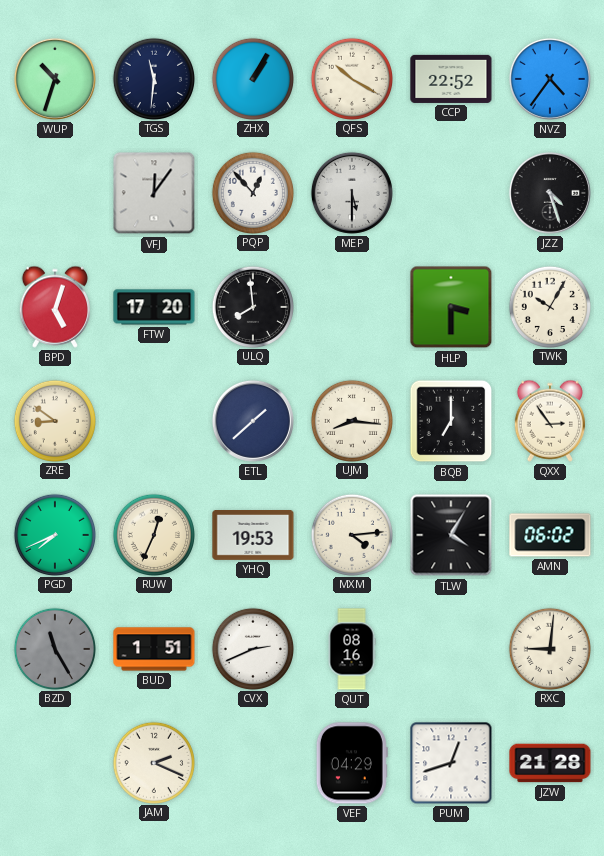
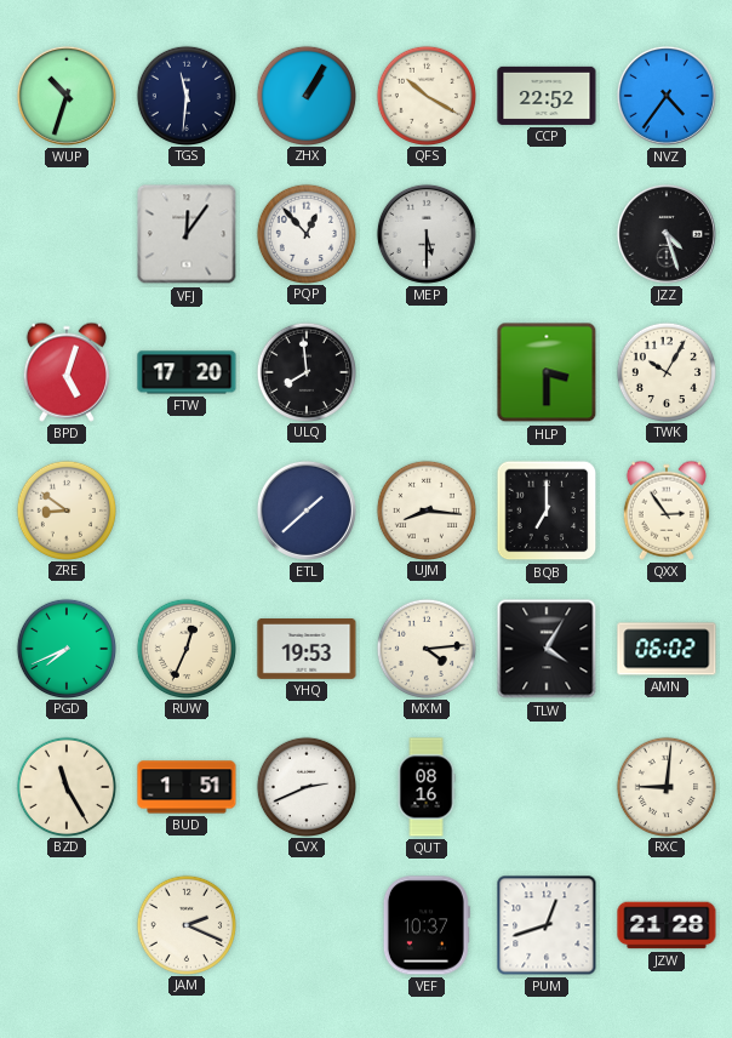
BZD dial: grey -> cream
VEF: 04:29 -> 10:37
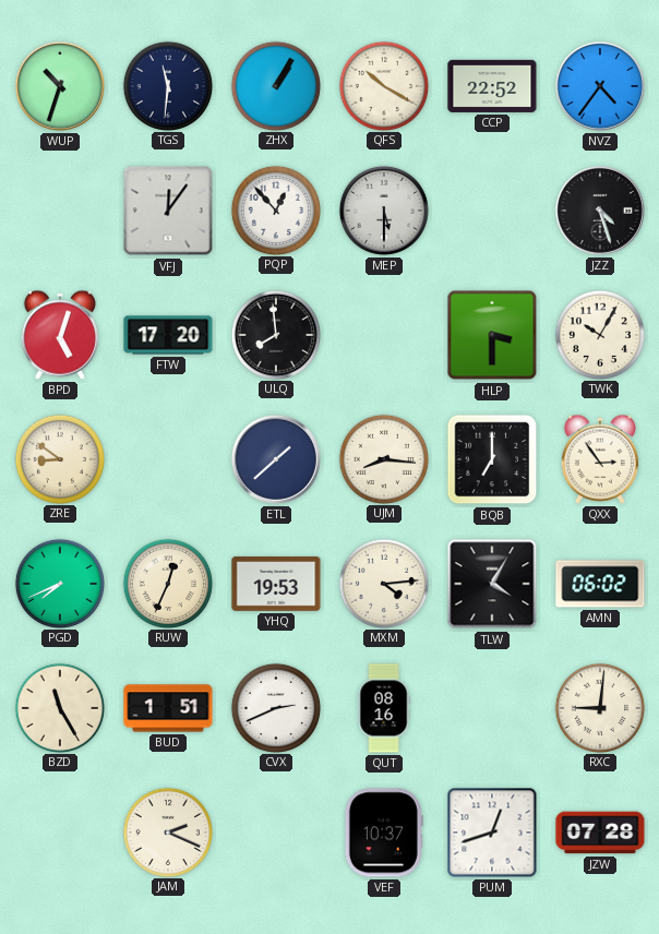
JZW: 21:28 -> 07:28
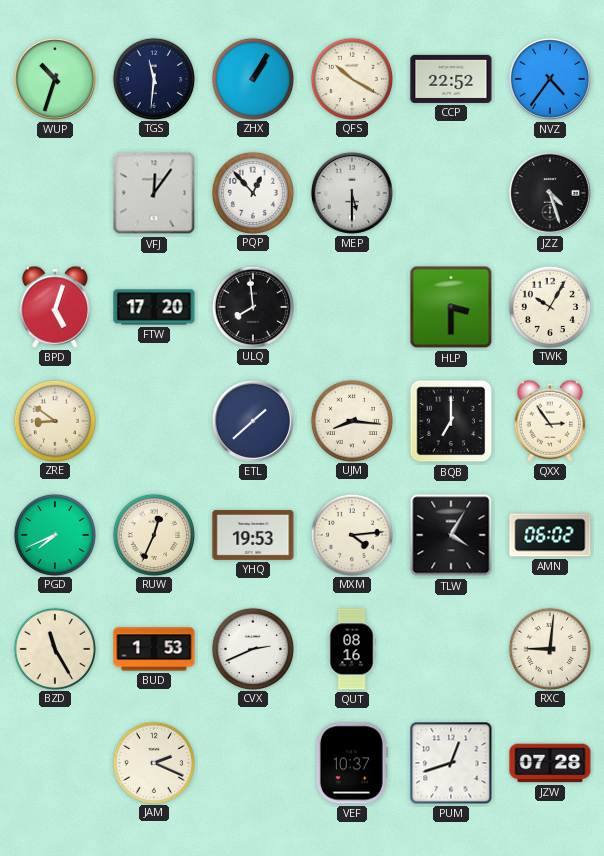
BUD: 1:51 -> 1:53
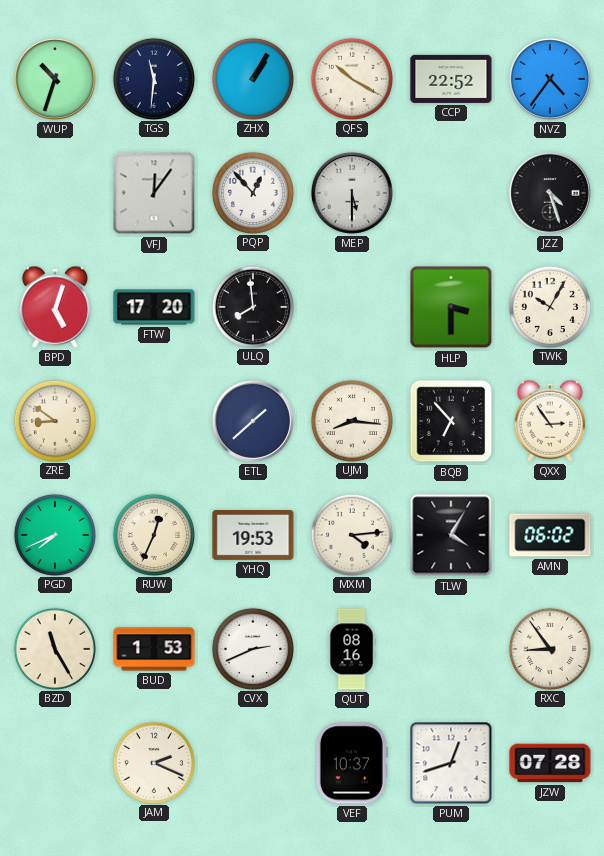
BQB: 7:00 -> 6:53
RXC: 9:01 -> 8:54
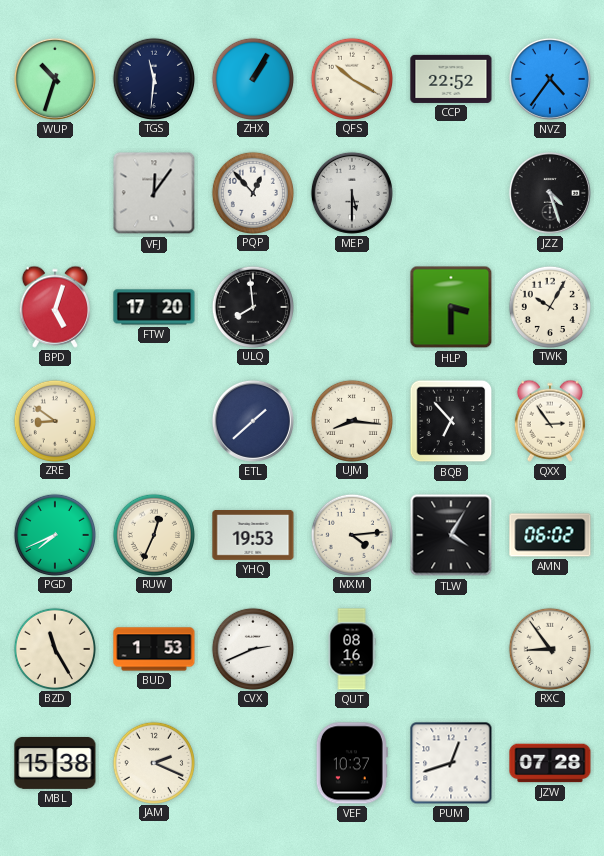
MBL: none -> 15:38
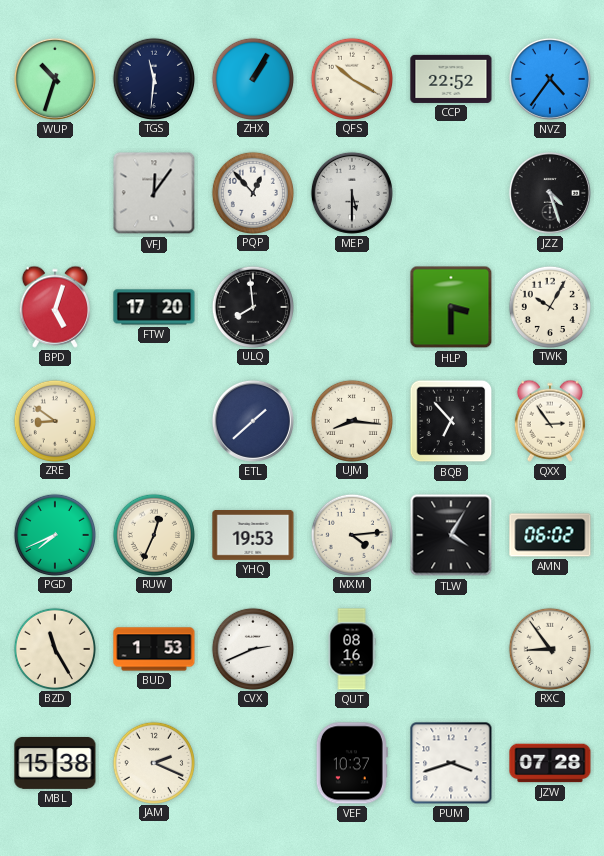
PUM: 12:42 -> 3:42
